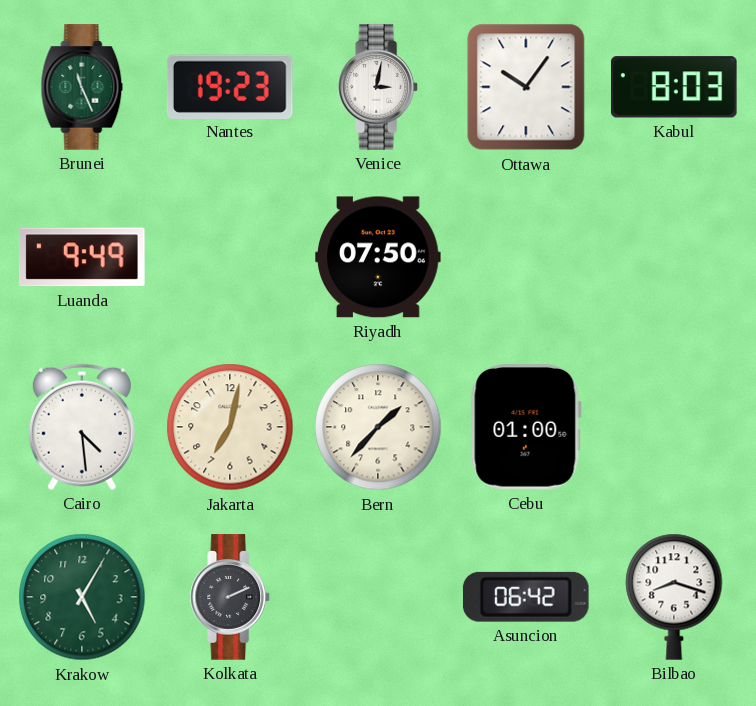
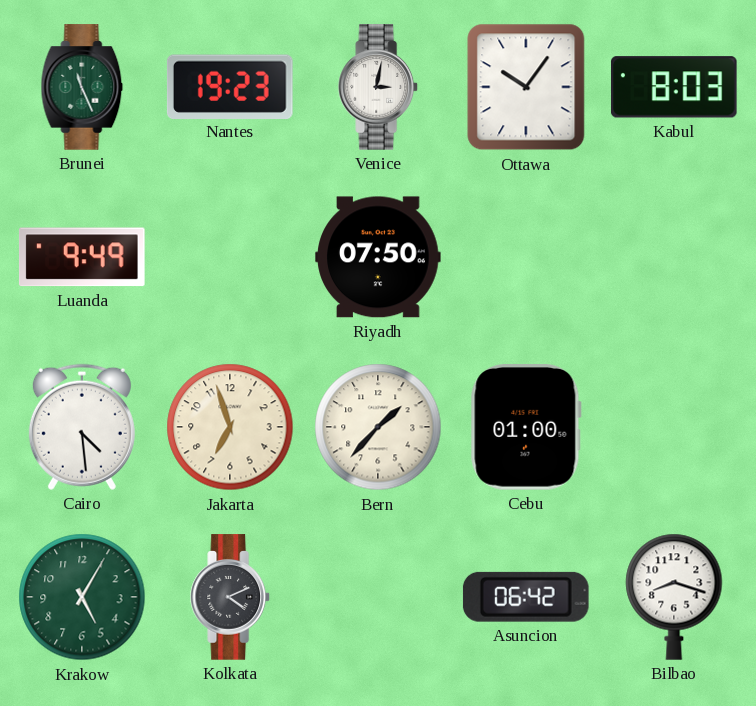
Jakarta: 7:02 -> 6:57
Kolkata: 2:11 -> 4:11
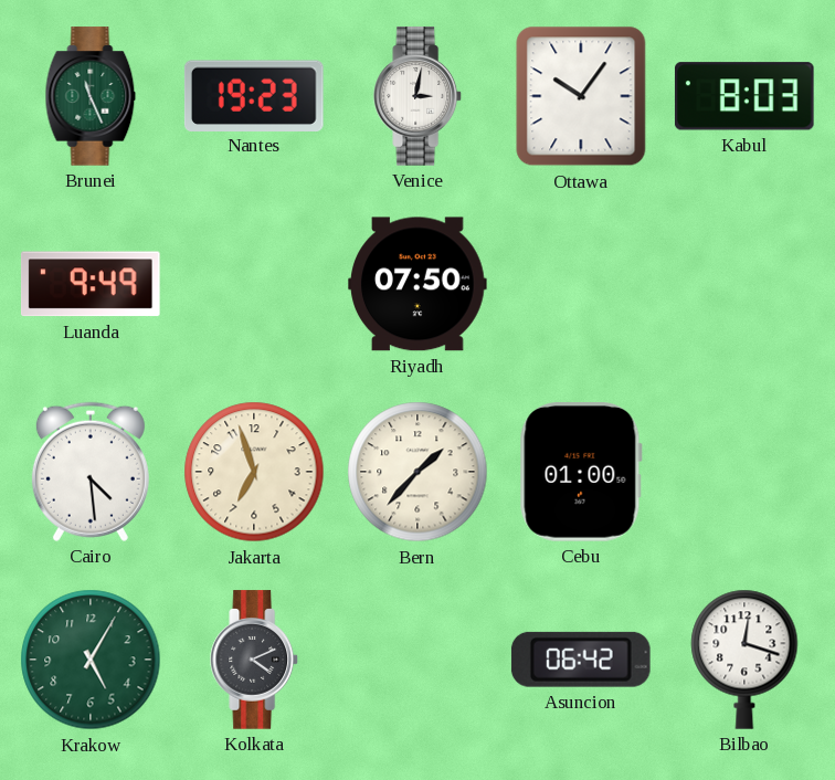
Bilbao: 8:18 -> 12:18
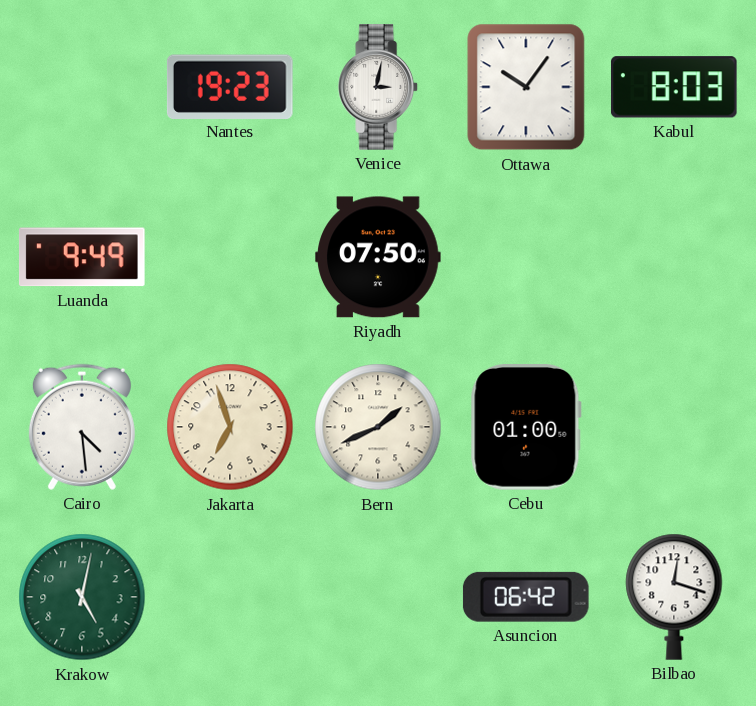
Brunei: 11:26 -> none
Bern: 1:37 -> 1:41
Krakow: 5:05 -> 5:02
Kolkata: 4:11 -> none
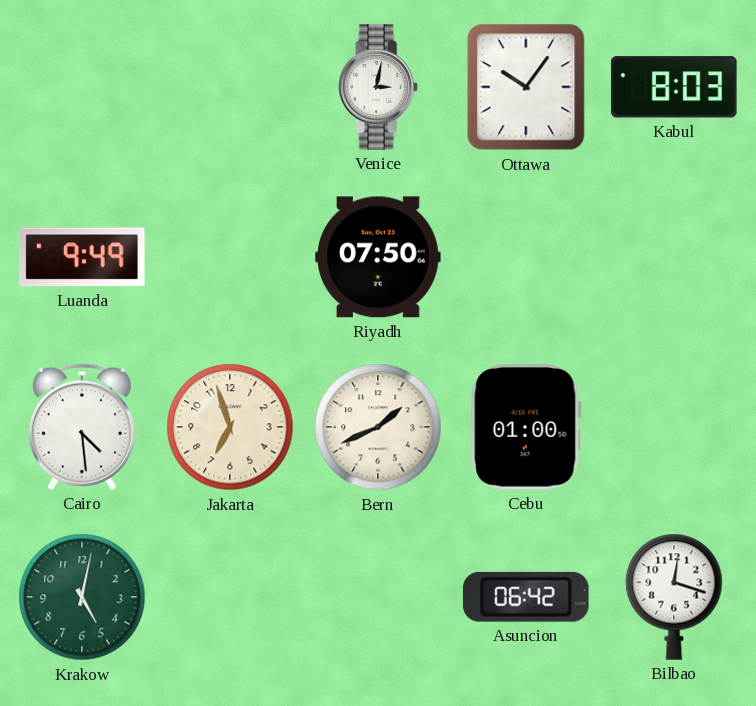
Nantes: 19:23 -> none
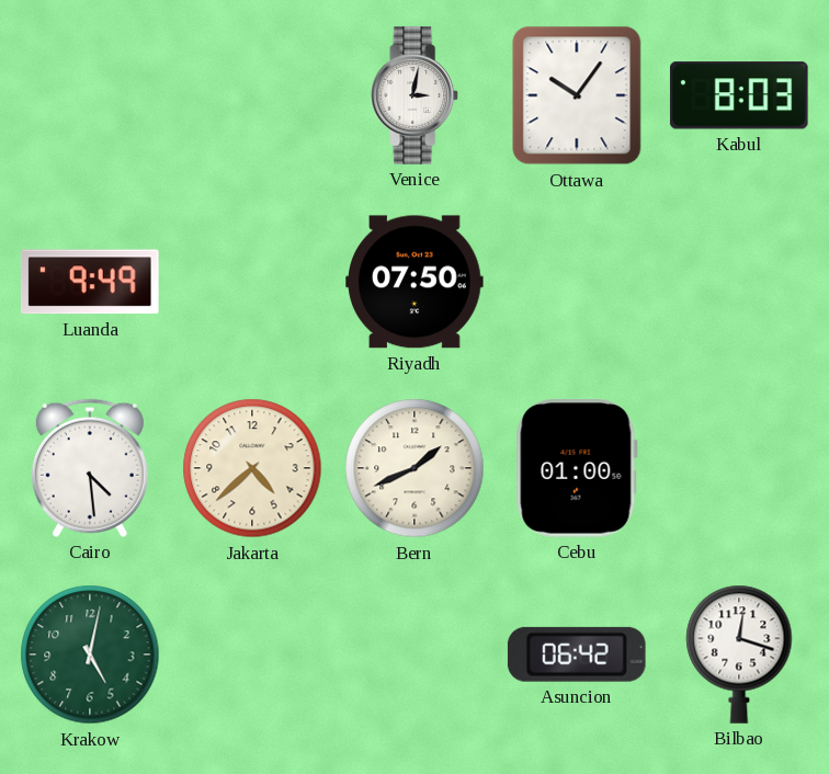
Jakarta: 6:57 -> 4:38
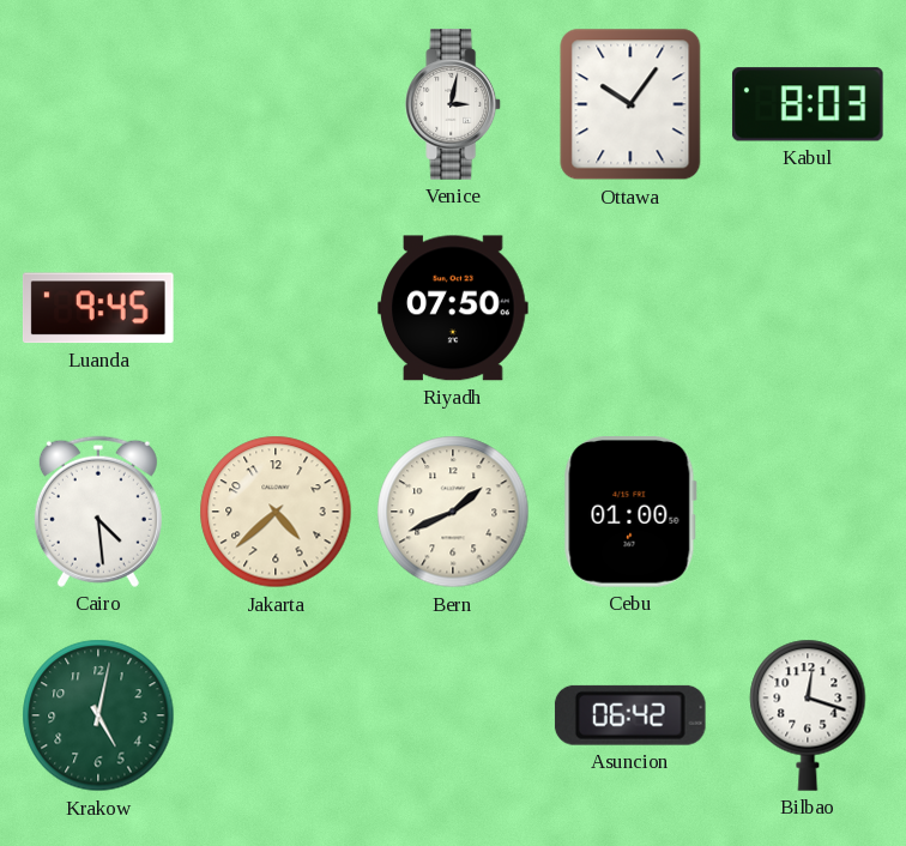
Luanda: 9:49 -> 9:45
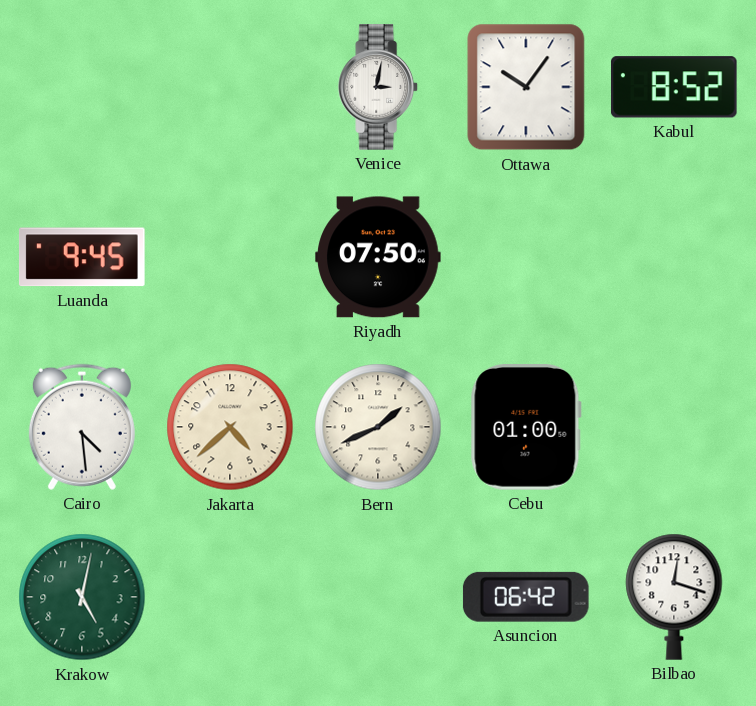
Kabul: 8:03 -> 8:52
